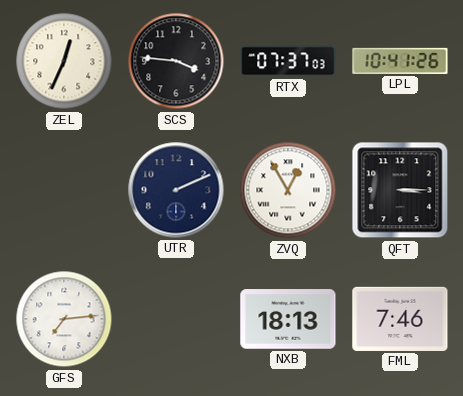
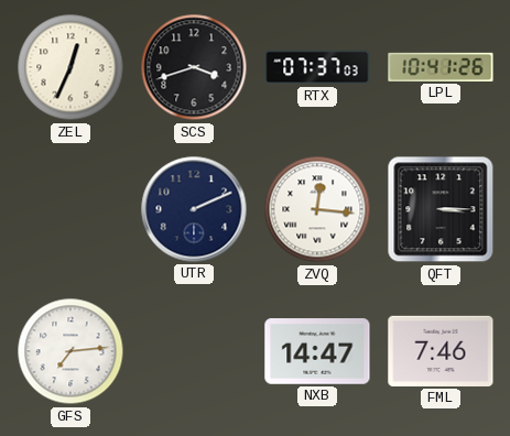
SCS: 3:46 -> 3:42
ZVQ: 12:55 -> 12:16
NXB: 18:13 -> 14:47
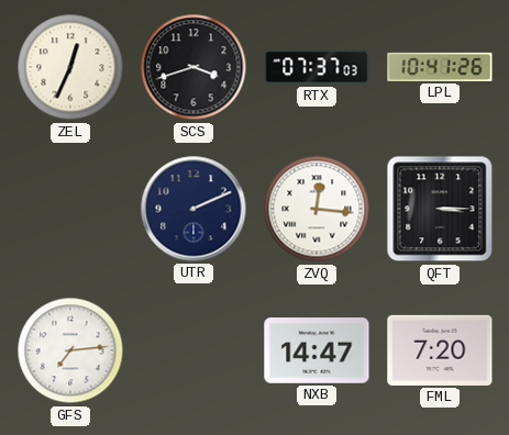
FML: 7:46 -> 7:20
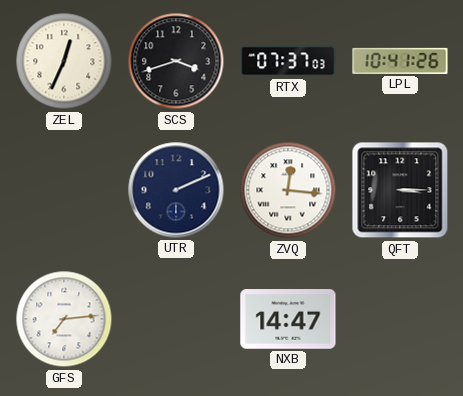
FML: 7:20 -> none
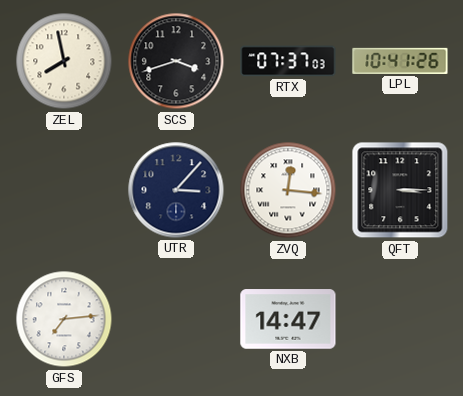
ZEL: 12:34 -> 7:58
UTR: 2:11 -> 3:07
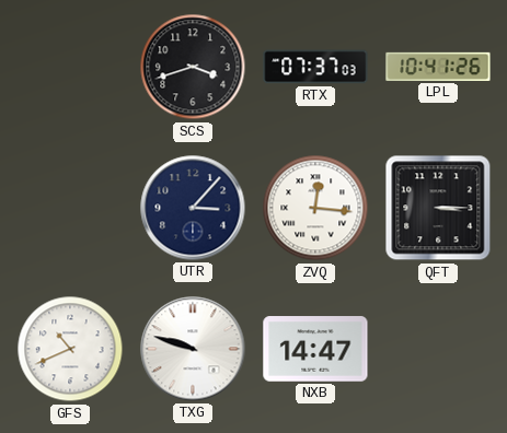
ZEL: 7:58 -> none
GFS: 7:14 -> 10:41
TXG: none -> 9:48
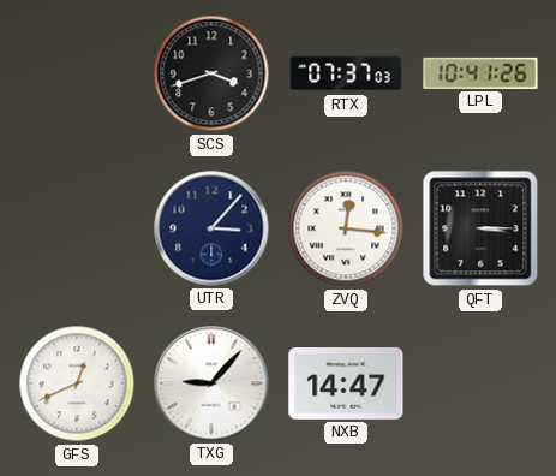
GFS: 10:41 -> 12:41
TXG: 9:48 -> 9:07
